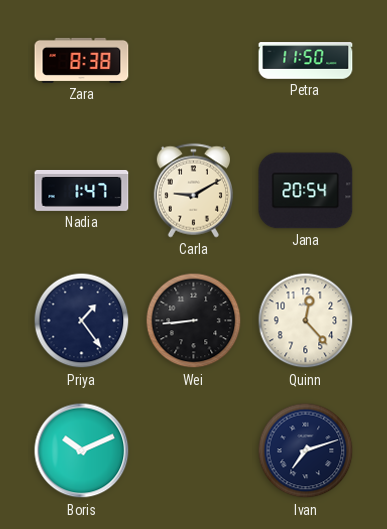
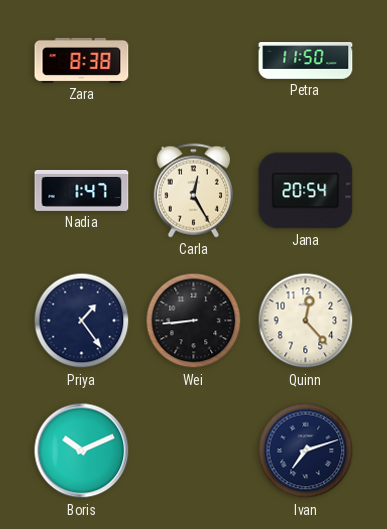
Carla: 9:10 -> 12:25
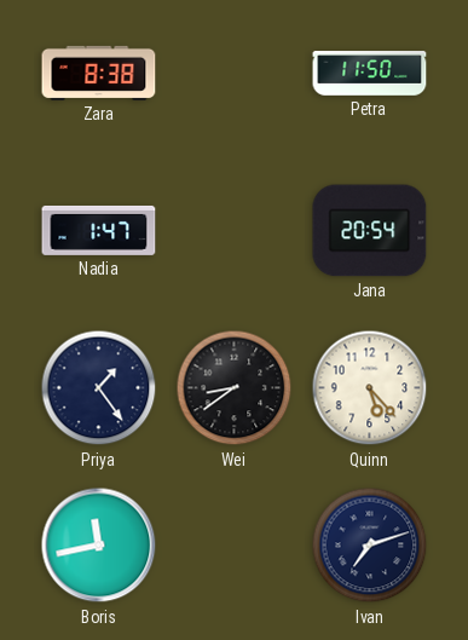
Carla: 12:25 -> none
Wei: 8:44 -> 8:39
Quinn: 12:23 -> 5:23
Boris: 10:11 -> 11:43
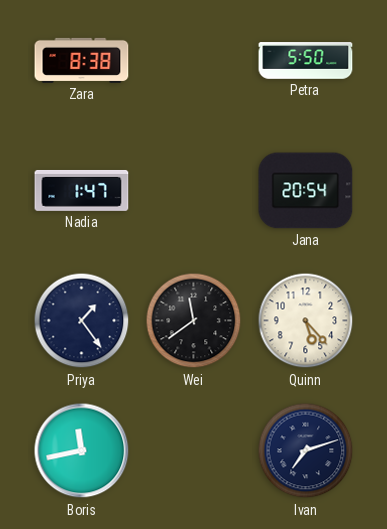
Petra: 11:50 -> 5:50
Wei: 8:39 -> 11:39
